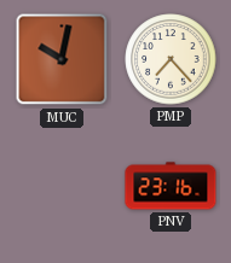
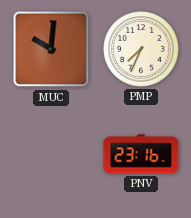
MUC: 10:02 -> 10:01
PMP: 7:23 -> 7:34
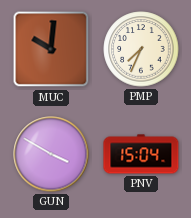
GUN: none -> 3:50
PNV: 23:16 -> 15:04
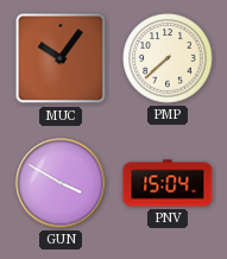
MUC: 10:01 -> 10:06
PMP: 7:34 -> 7:38
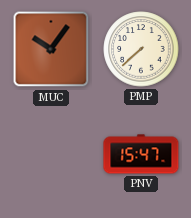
GUN: 3:50 -> none
PNV: 15:04 -> 15:47
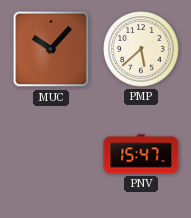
MUC: 10:06 -> 10:07
PMP: 7:38 -> 5:38
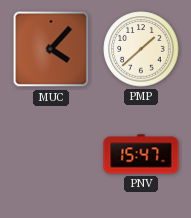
MUC: 10:07 -> 4:07
PMP: 5:38 -> 1:38
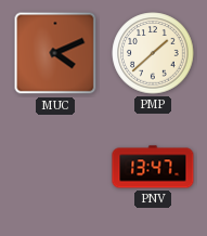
MUC: 4:07 -> 4:11
PNV: 15:47 -> 13:47
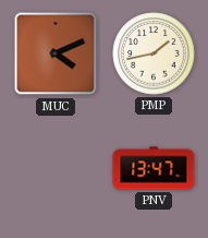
PMP: 1:38 -> 1:43
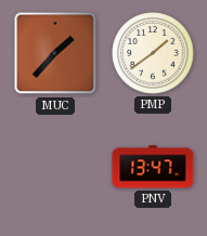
MUC: 4:11 -> 1:37
PMP: 1:43 -> 1:39
